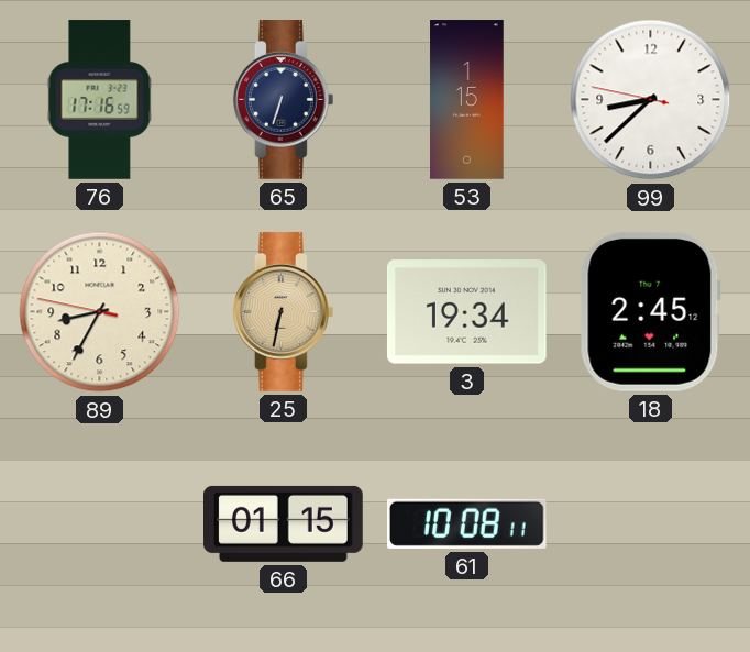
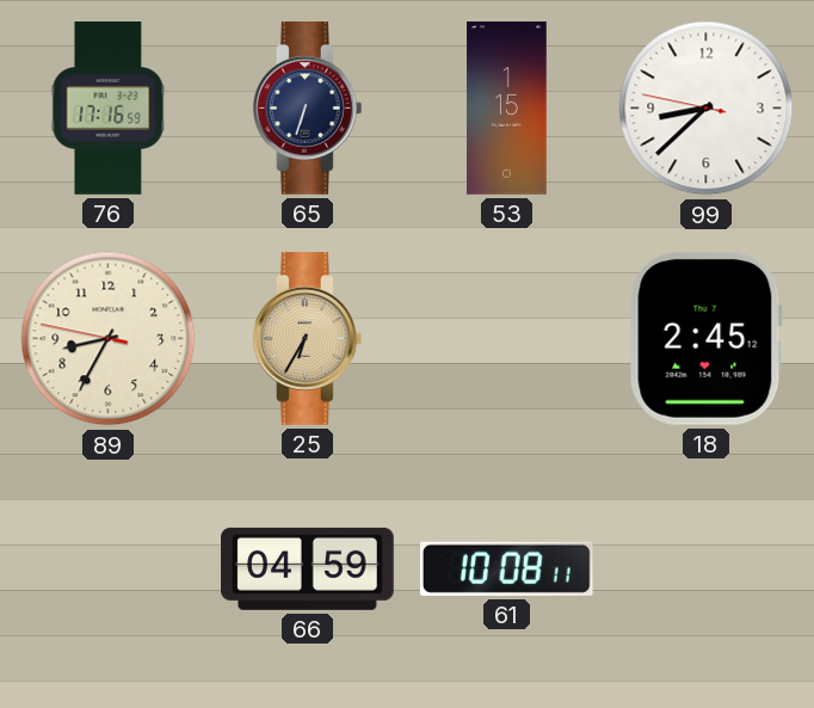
25: 6:32 -> 6:35
3: 19:34 -> none
66: 01:15 -> 04:59
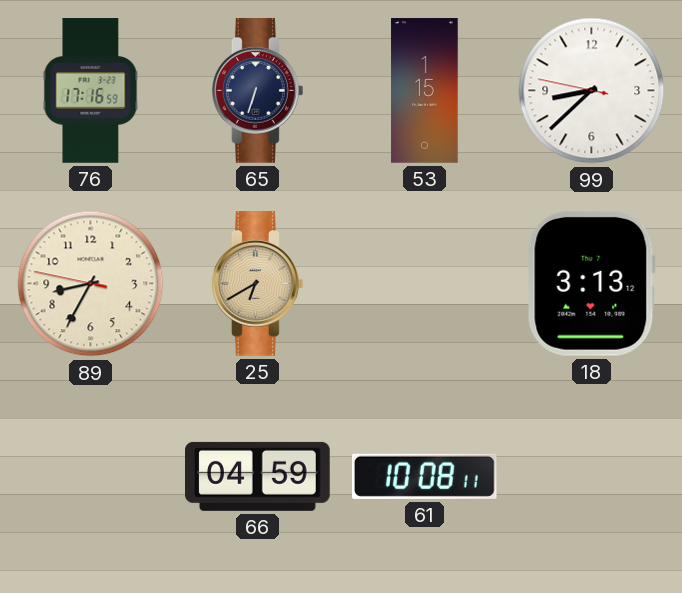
25: 6:35 -> 6:40
18: 2:45 -> 3:13
